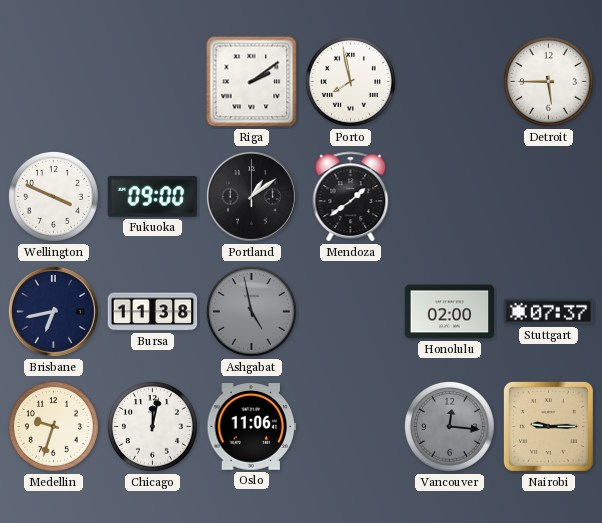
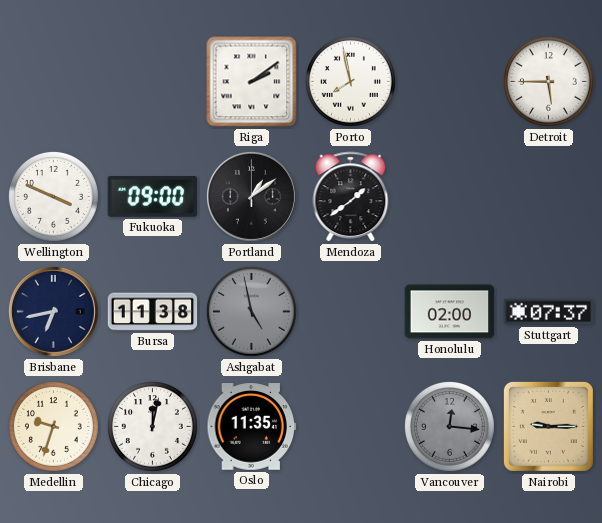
Oslo: 11:06 -> 11:35
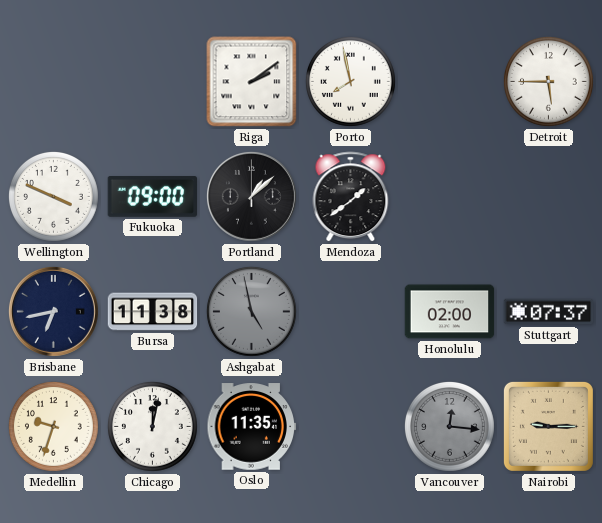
Portland: 1:09 -> 1:08
